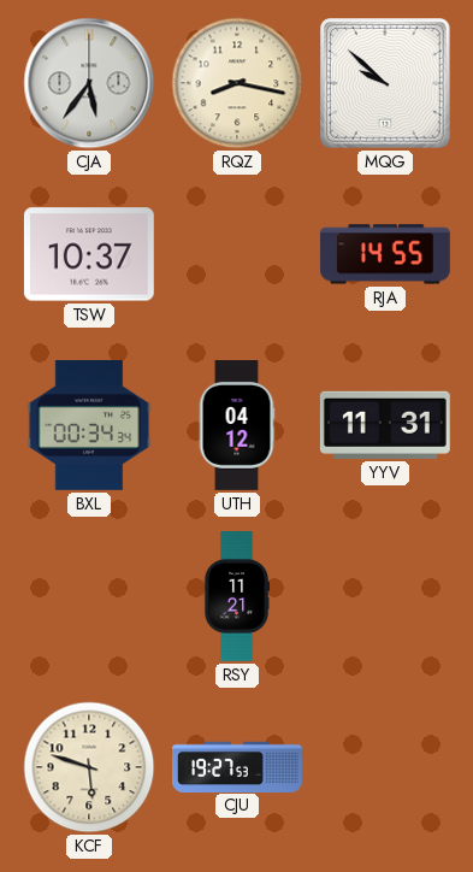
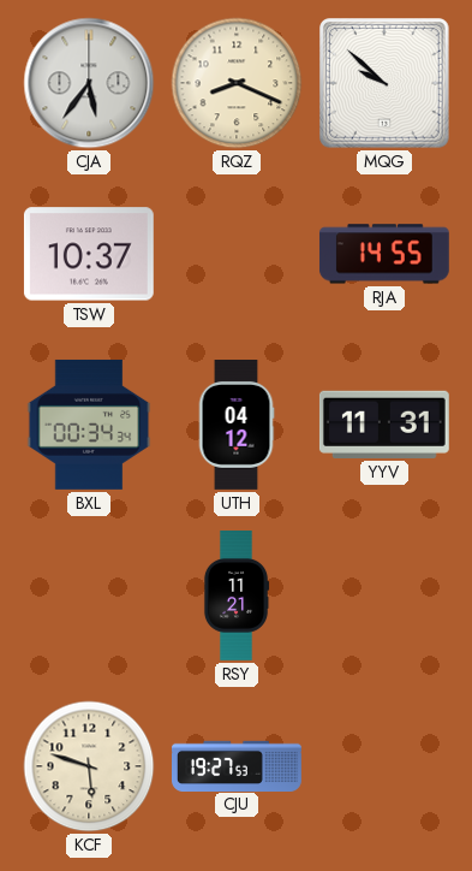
RQZ: 8:17 -> 8:19
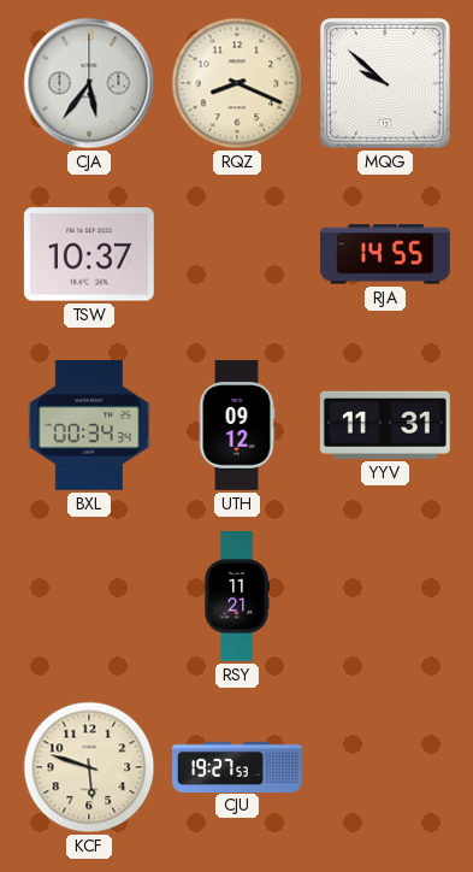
UTH: 04:12 -> 09:12
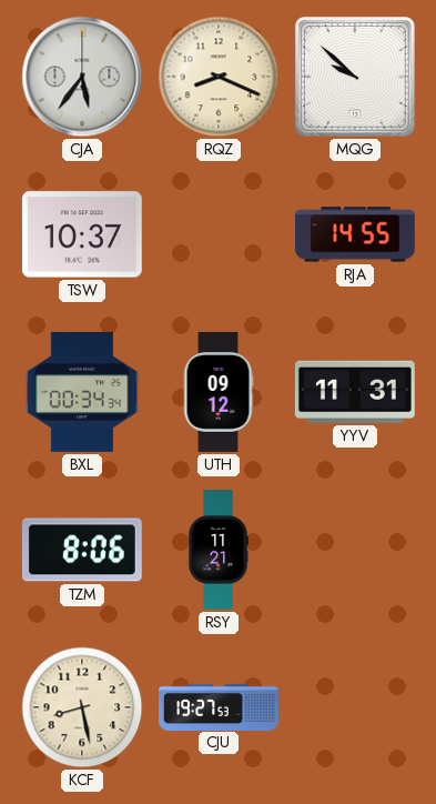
TZM: none -> 8:06
KCF: 5:48 -> 8:28
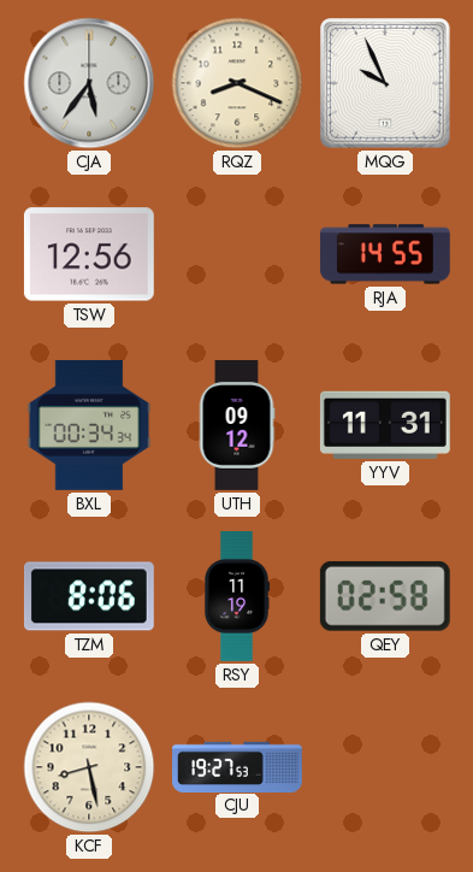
MQG: 9:52 -> 9:56
TSW: 10:37 -> 12:56
RSY: 11:21 -> 11:19
QEY: none -> 02:58
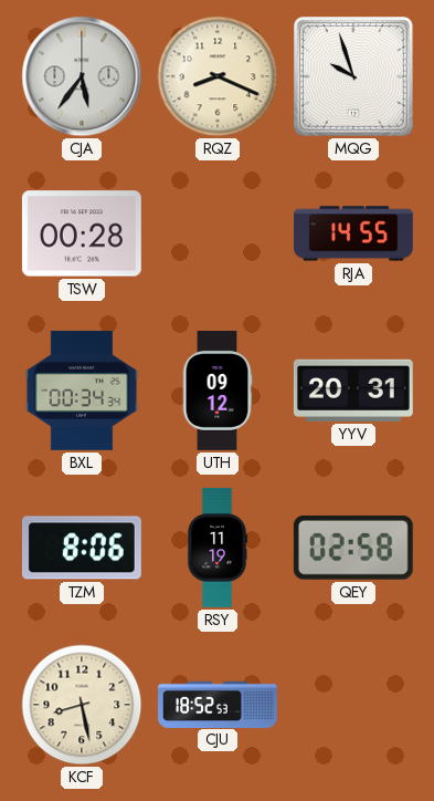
MQG: 9:56 -> 9:57
TSW: 12:56 -> 00:28
YYV: 11:31 -> 20:31
CJU: 19:27 -> 18:52
